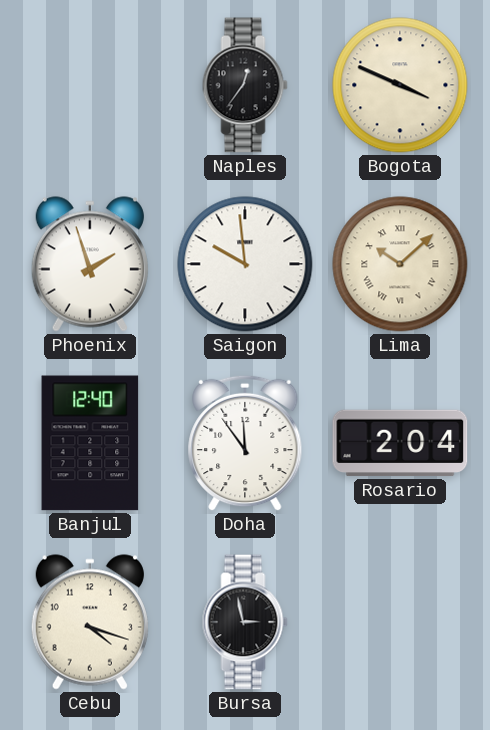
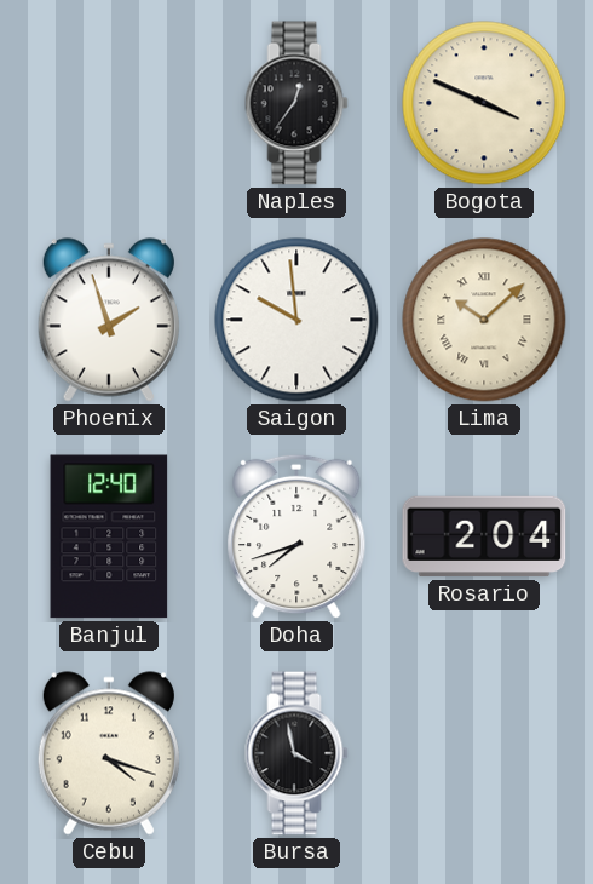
Doha: 11:54 -> 7:42
Bursa: 2:58 -> 3:58
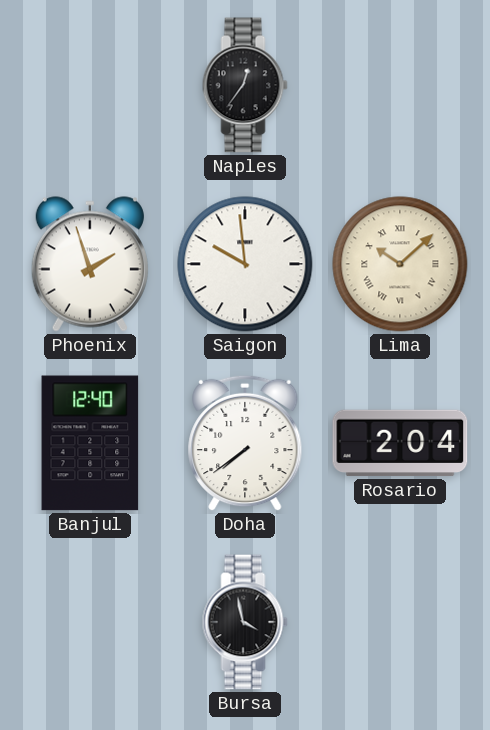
Bogota: 3:49 -> none
Doha: 7:42 -> 7:39
Cebu: 4:18 -> none
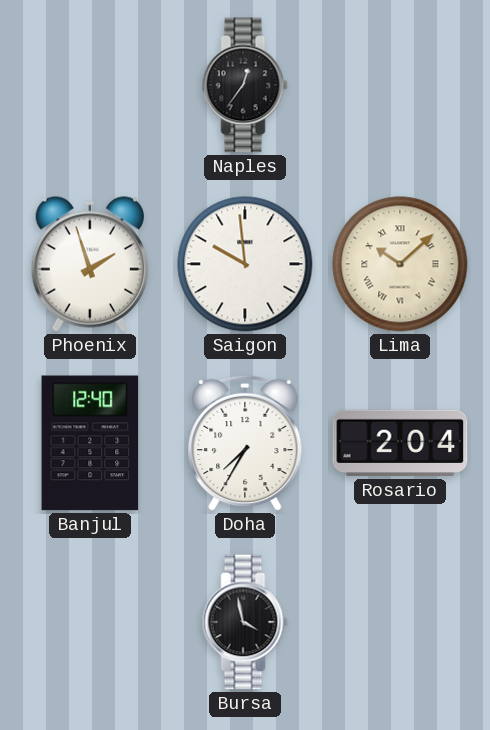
Doha: 7:39 -> 7:35
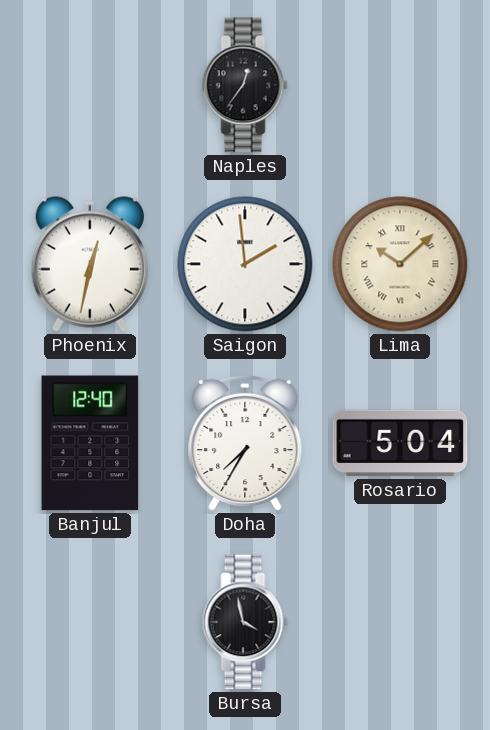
Phoenix: 1:57 -> 12:32
Saigon: 9:59 -> 1:59
Rosario: 2:04 -> 5:04
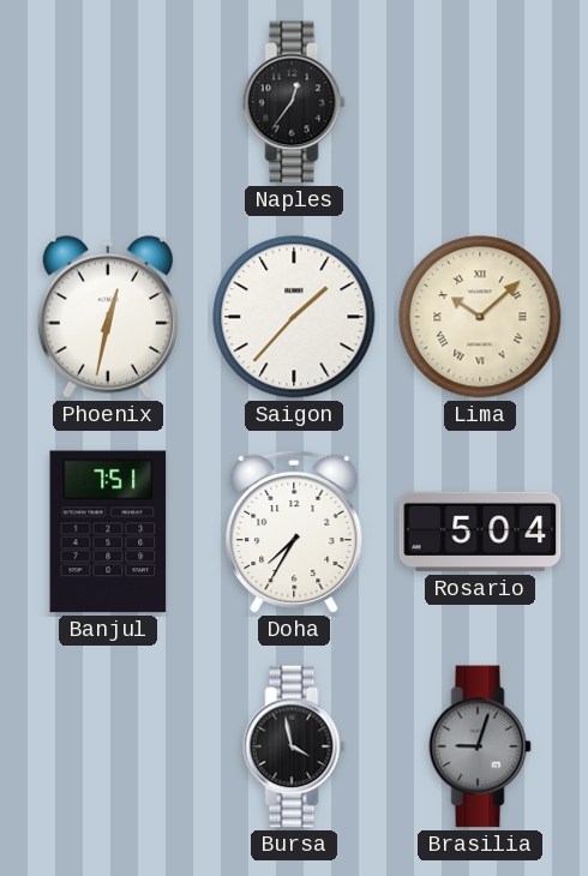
Saigon: 1:59 -> 1:37
Banjul: 12:40 -> 7:51
Brasilia: none -> 9:03
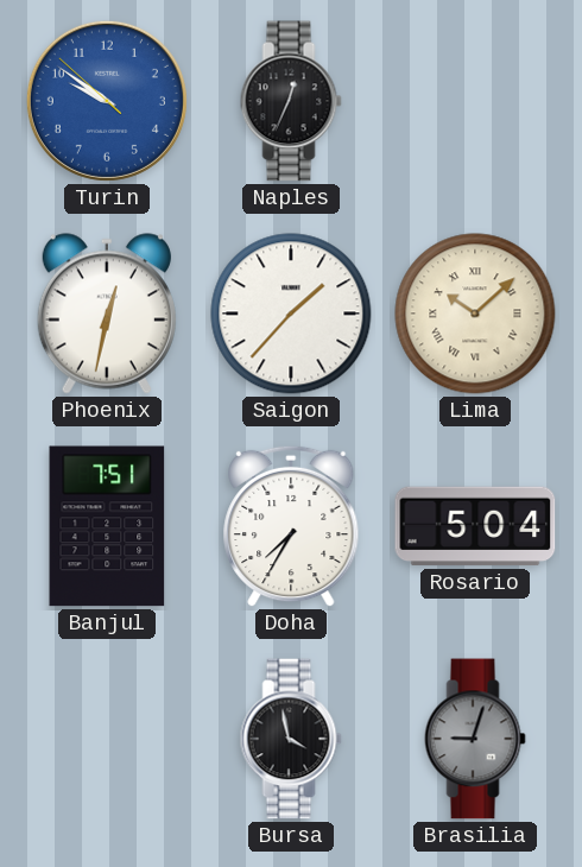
Turin: none -> 9:50
Naples: 12:36 -> 12:34
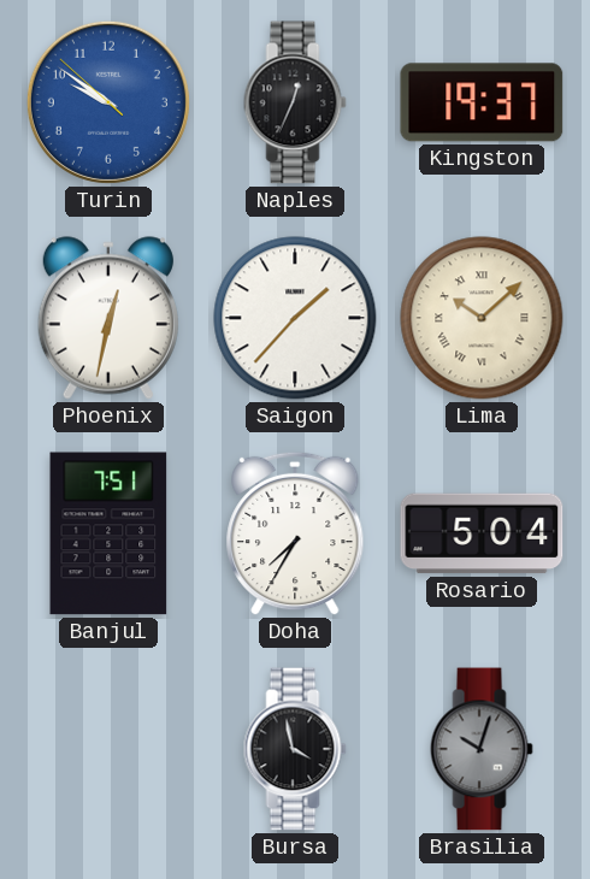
Kingston: none -> 19:37
Brasilia: 9:03 -> 10:03
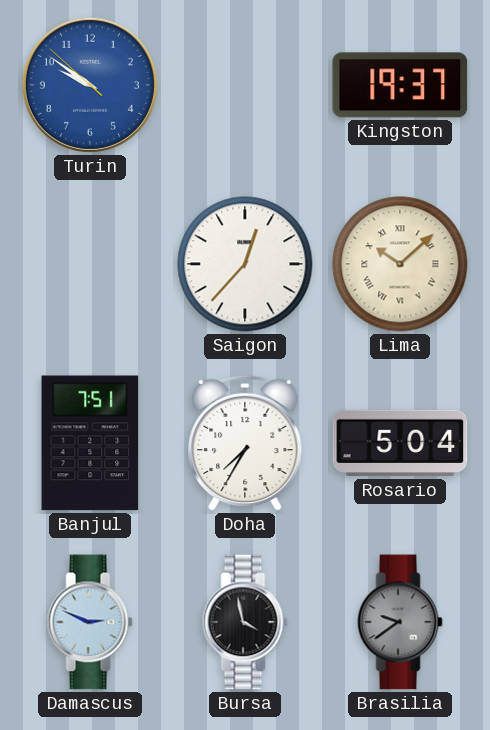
Naples: 12:34 -> none
Phoenix: 12:32 -> none
Saigon: 1:37 -> 12:37
Damascus: none -> 2:49
Brasilia: 10:03 -> 9:39
